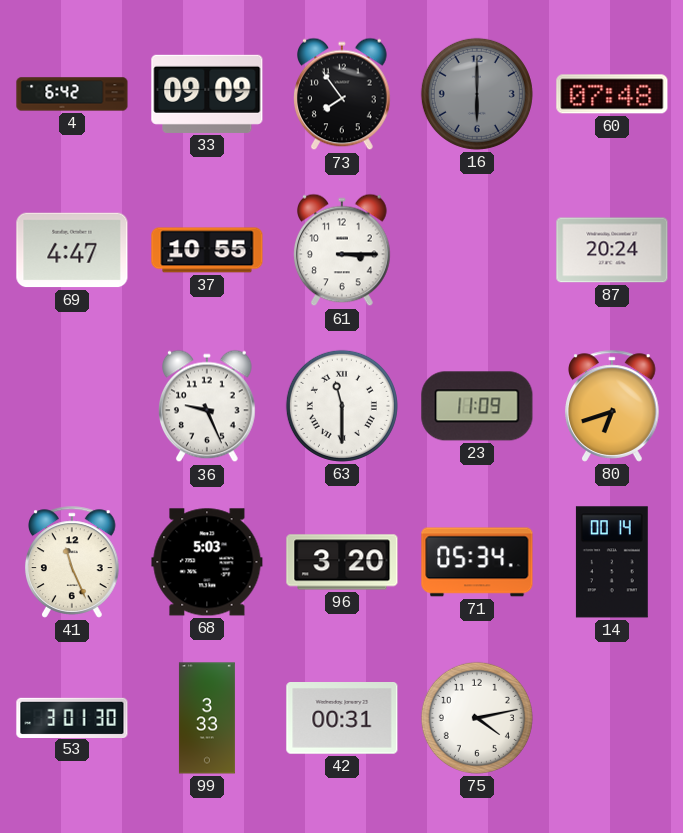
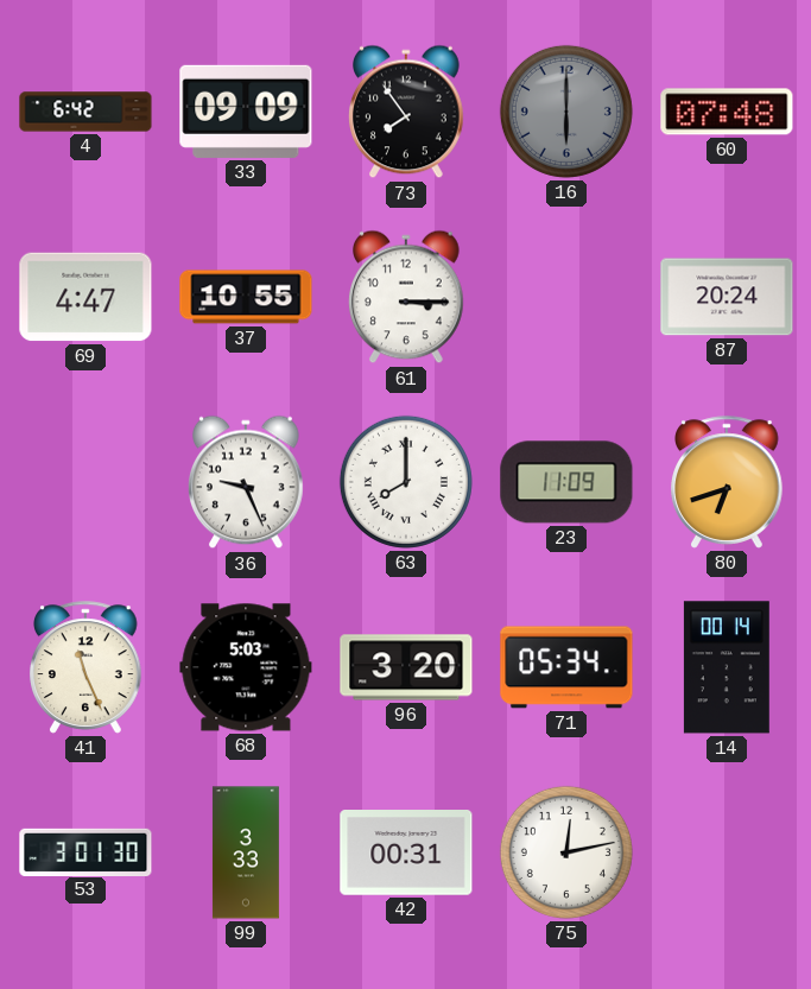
63: 11:30 -> 8:00
75: 4:13 -> 12:13
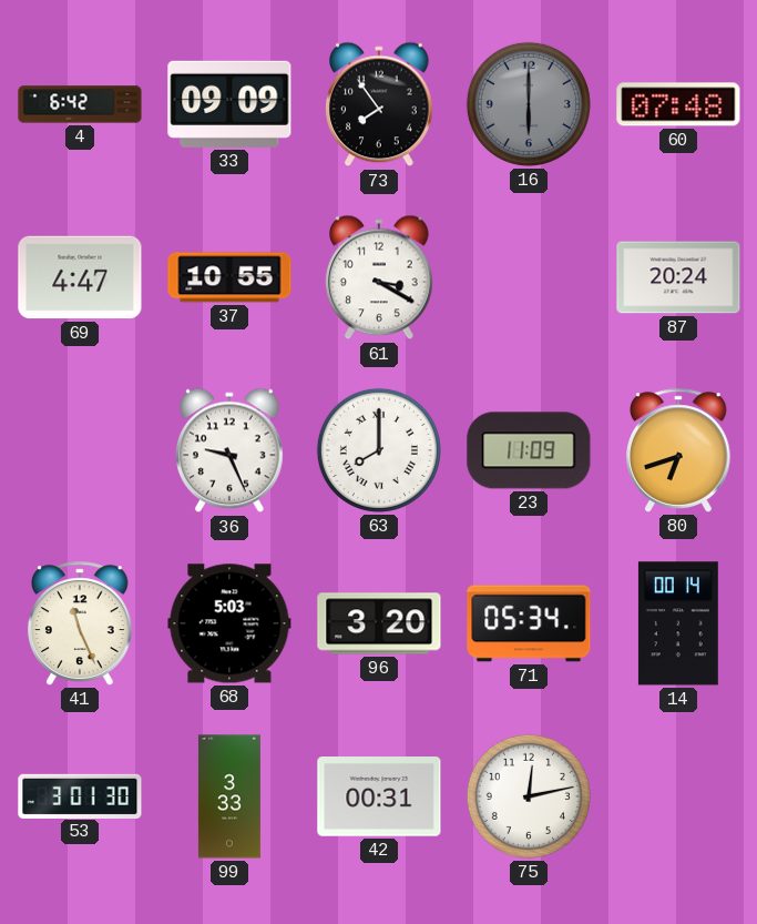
61: 3:15 -> 3:20
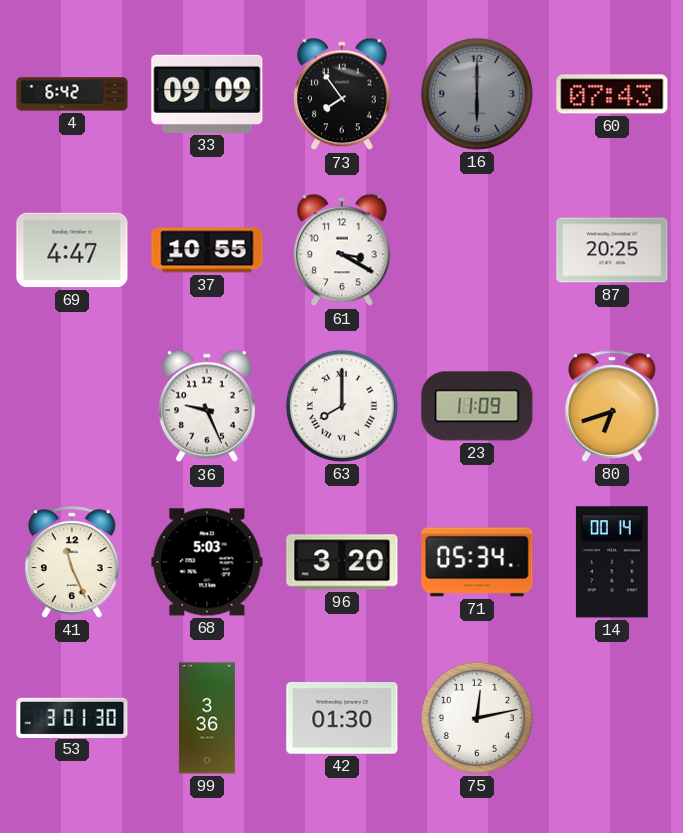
60: 07:48 -> 07:43
87: 20:24 -> 20:25
99: 3:33 -> 3:36
42: 00:31 -> 01:30
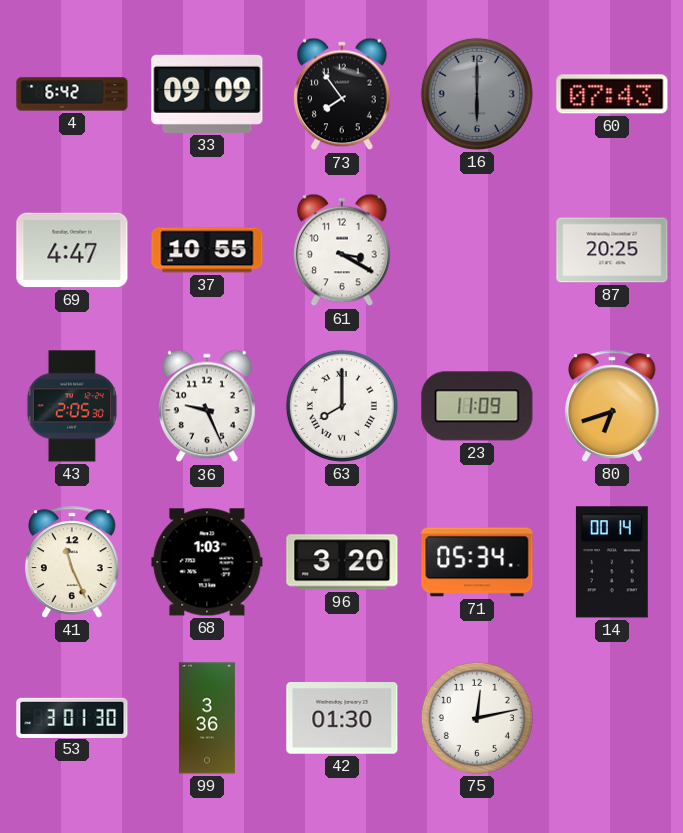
43: none -> 2:05
68: 5:03 -> 1:03
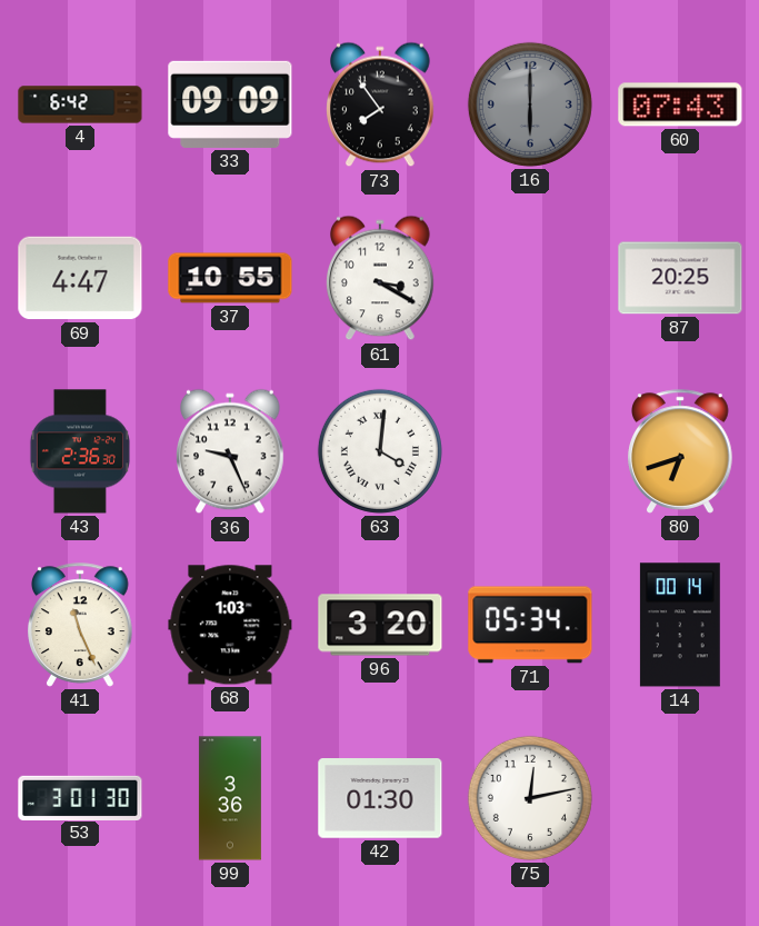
43: 2:05 -> 2:36
63: 8:00 -> 4:01
23: 11:09 -> none
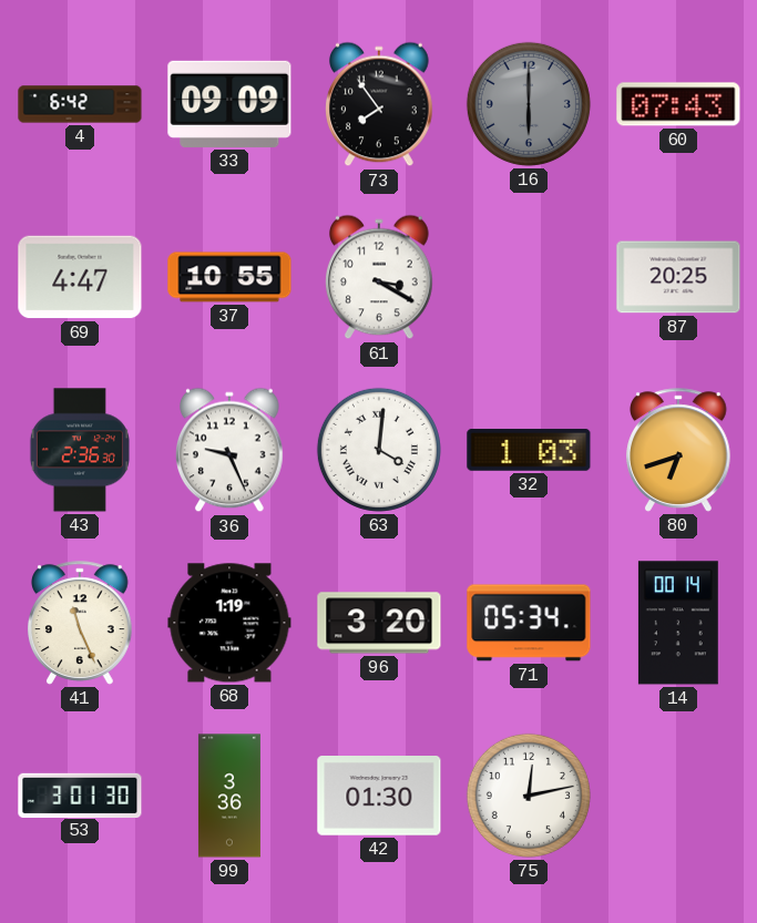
32: none -> 1:03
68: 1:03 -> 1:19
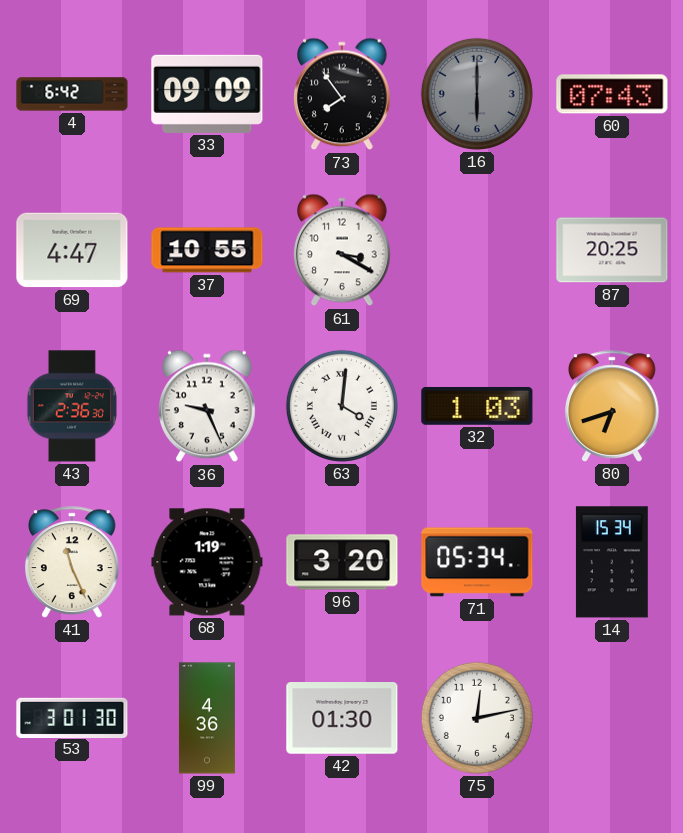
14: 00:14 -> 15:34
99: 3:36 -> 4:36
